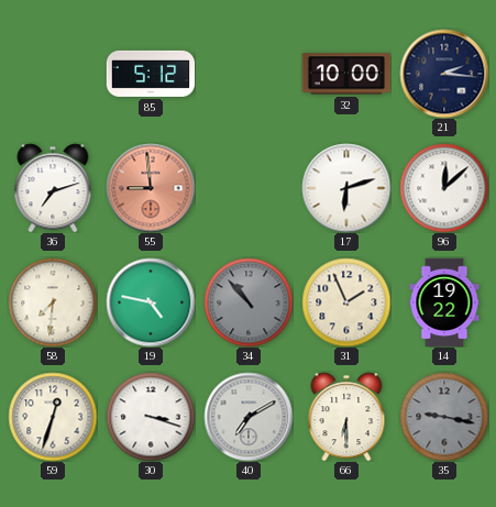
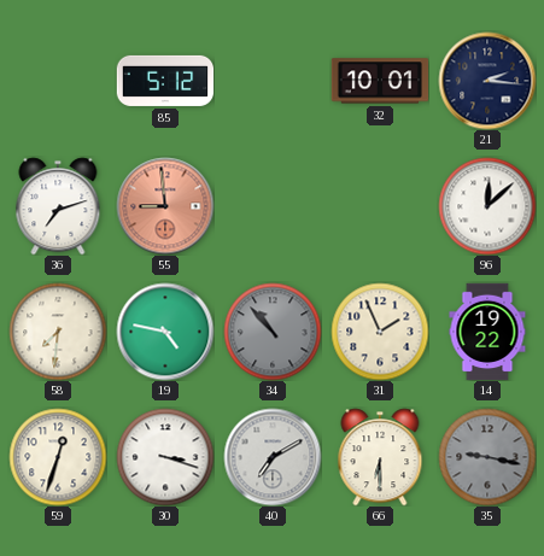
32: 10:00 -> 10:01
17: 6:12 -> none
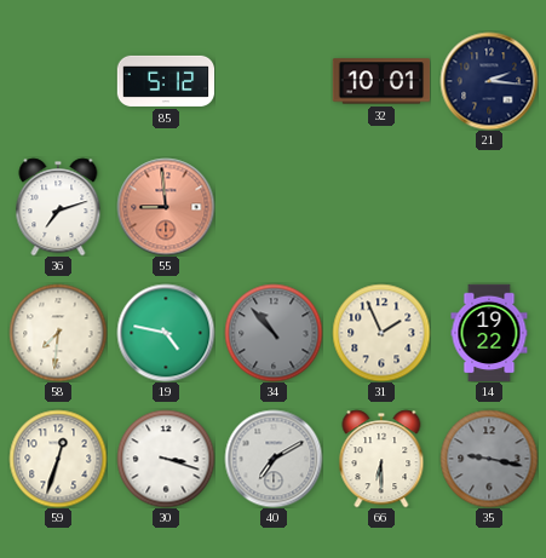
96: 12:08 -> none
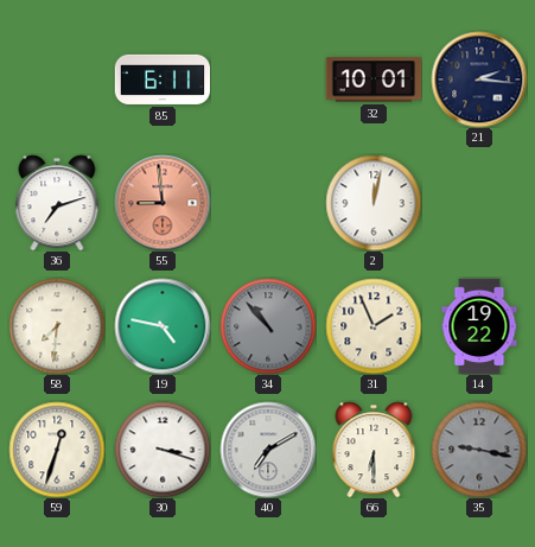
85: 5:12 -> 6:11
2: none -> 12:02
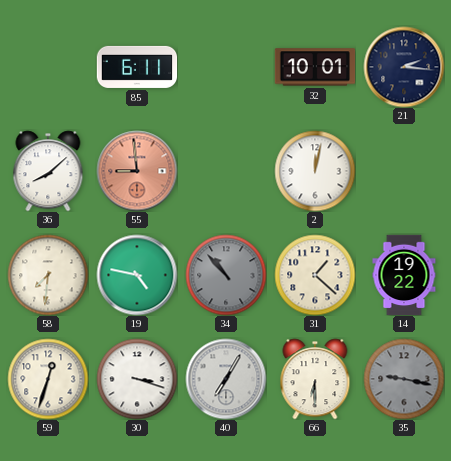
36: 7:12 -> 8:08
31: 1:56 -> 1:22
40: 7:10 -> 7:05
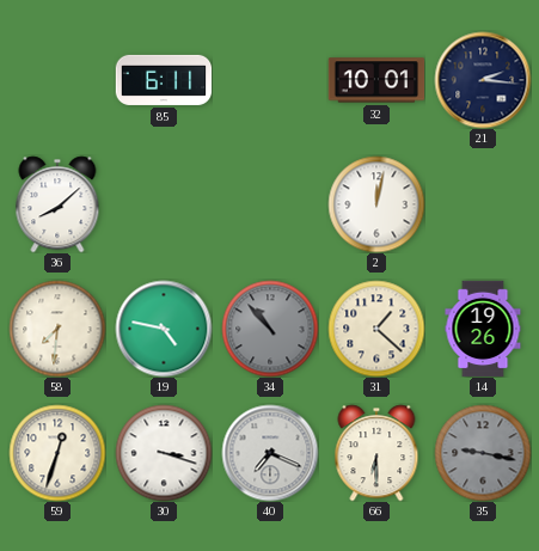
55: 8:59 -> none
14: 19:22 -> 19:26
40: 7:05 -> 7:19
